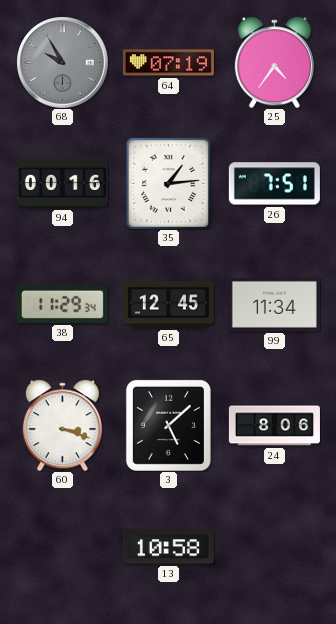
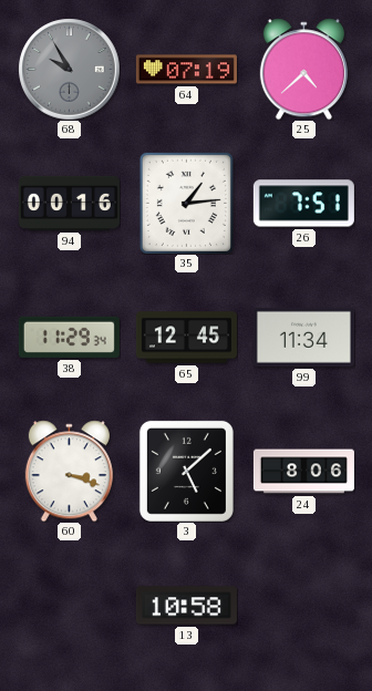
25: 4:36 -> 4:38
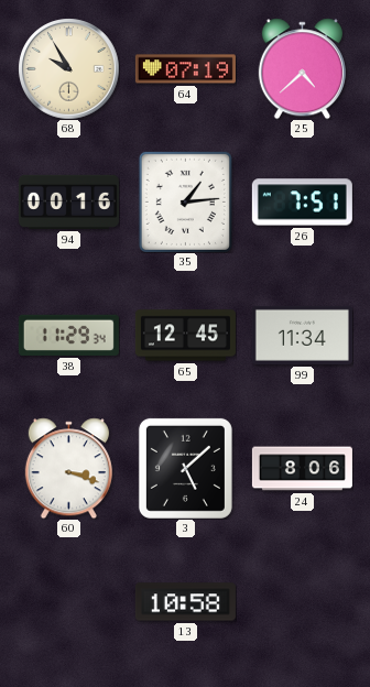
68 dial: grey -> cream
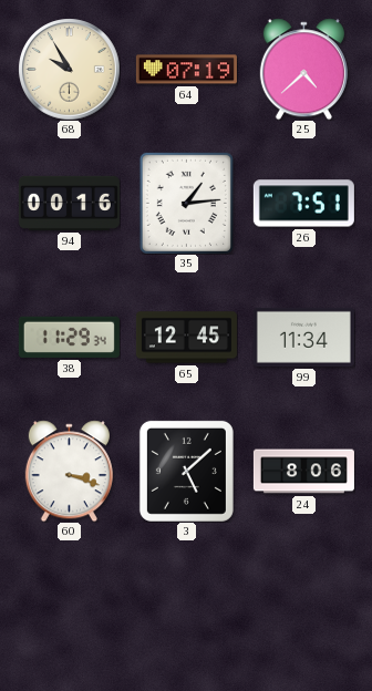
13: 10:58 -> none
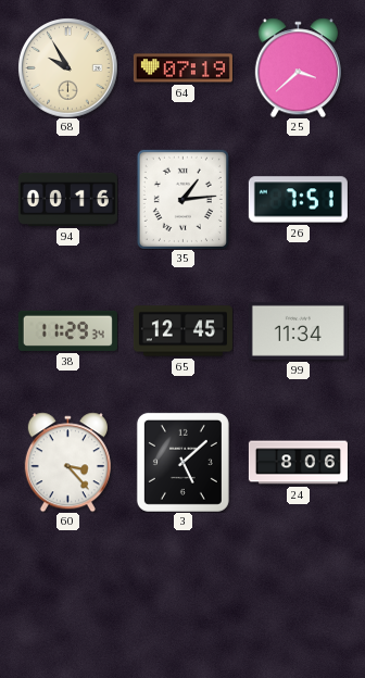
25: 4:38 -> 3:38
60: 3:18 -> 3:23
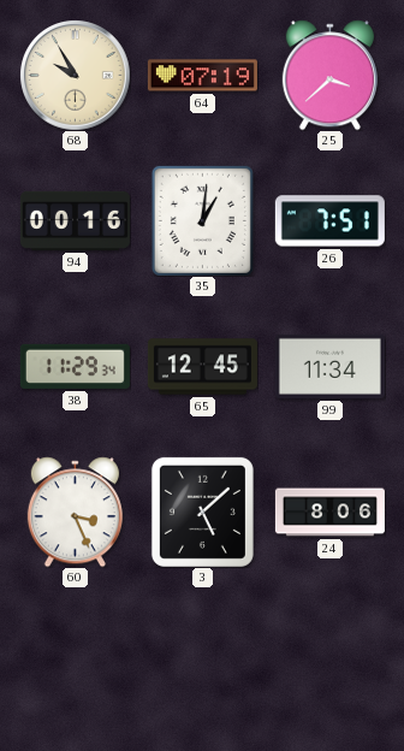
35: 1:14 -> 1:01
60: 3:23 -> 3:26
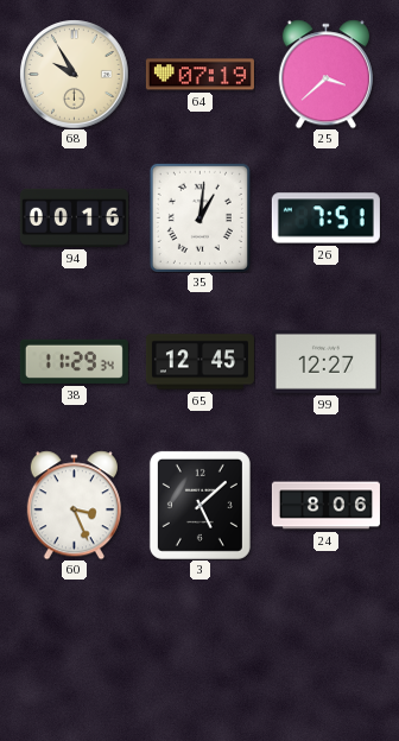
99: 11:34 -> 12:27
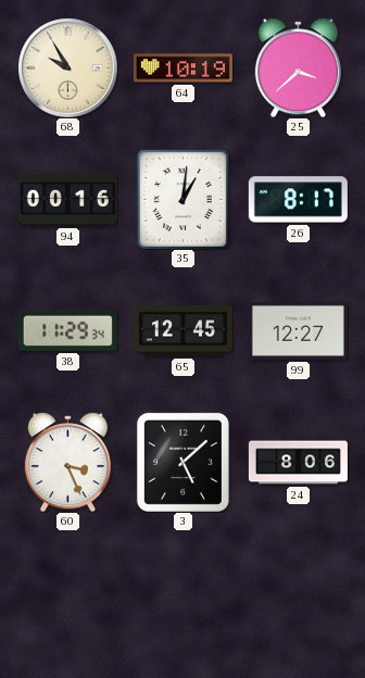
64: 07:19 -> 10:19
26: 7:51 -> 8:17
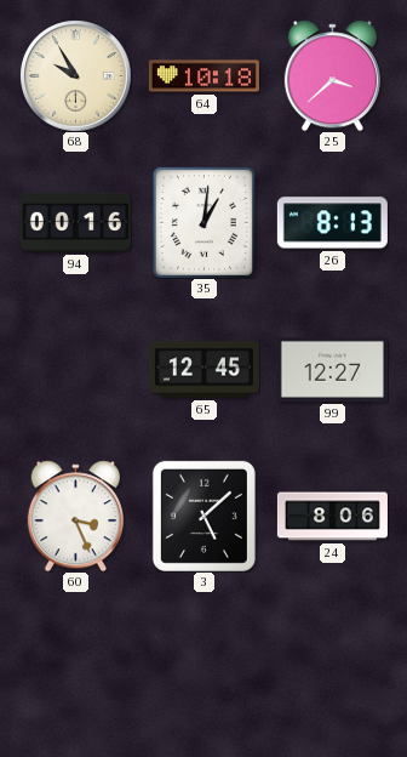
64: 10:19 -> 10:18
26: 8:17 -> 8:13
38: 11:29 -> none
